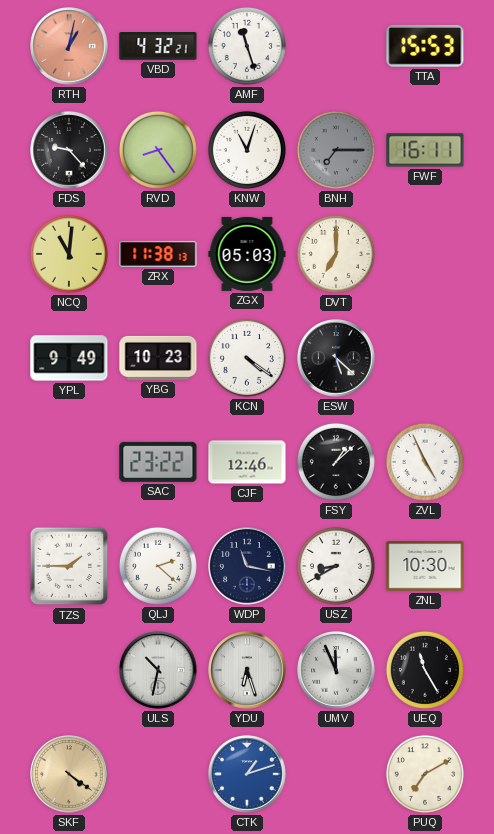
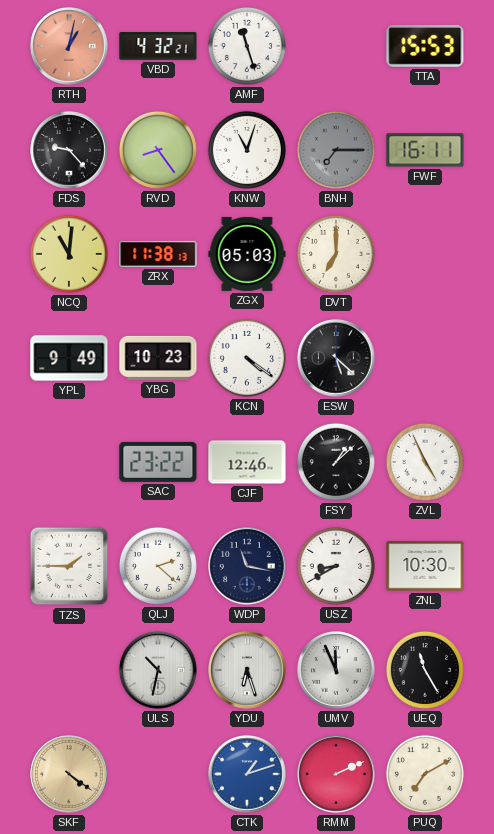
RMM: none -> 2:11
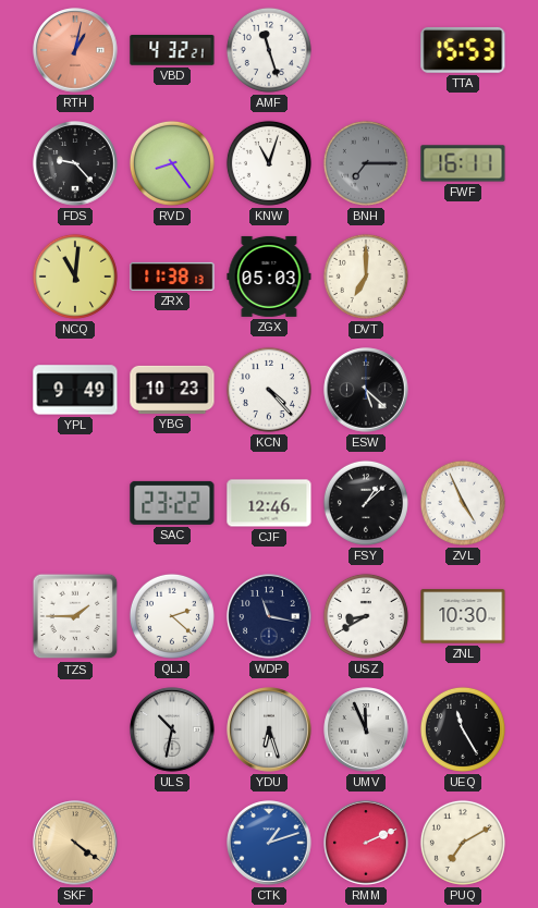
KCN: 4:21 -> 4:23
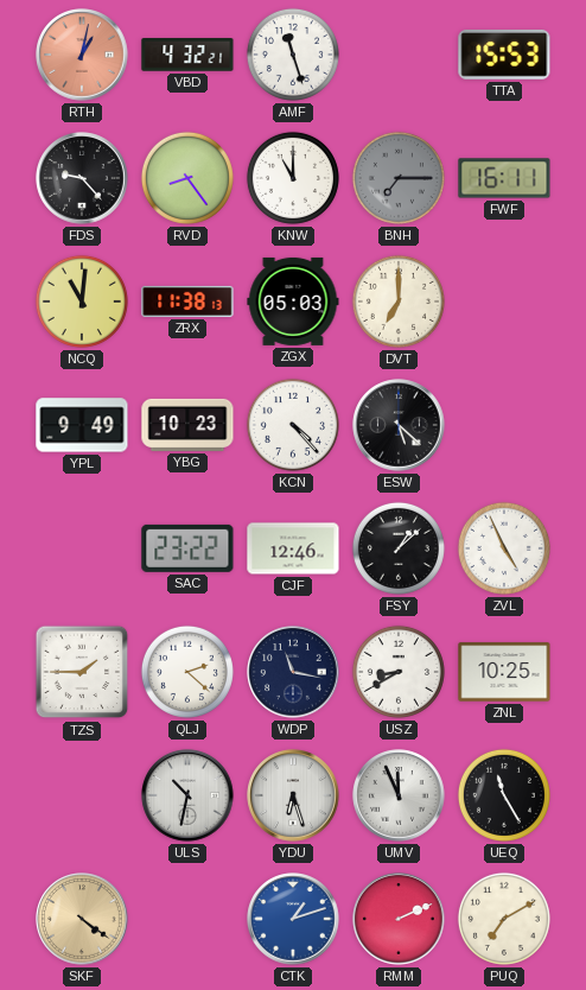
KNW: 11:03 -> 11:00
ZNL: 10:30 -> 10:25
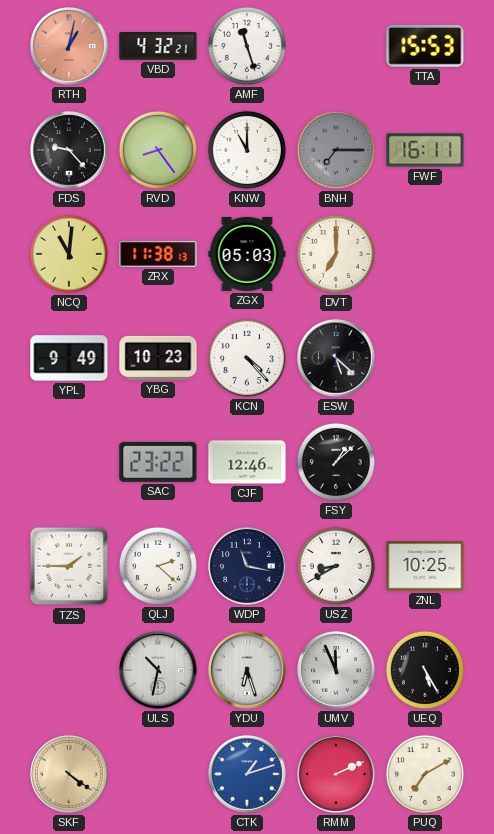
ZVL: 4:56 -> none
UEQ: 11:25 -> 5:25
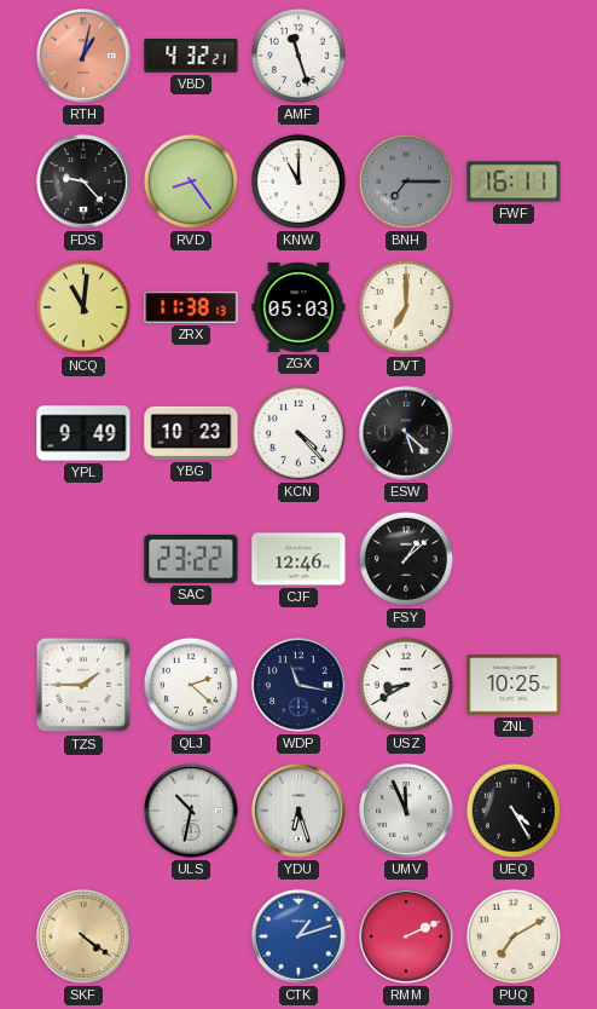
TTA: 15:53 -> none
UEQ: 5:25 -> 4:25
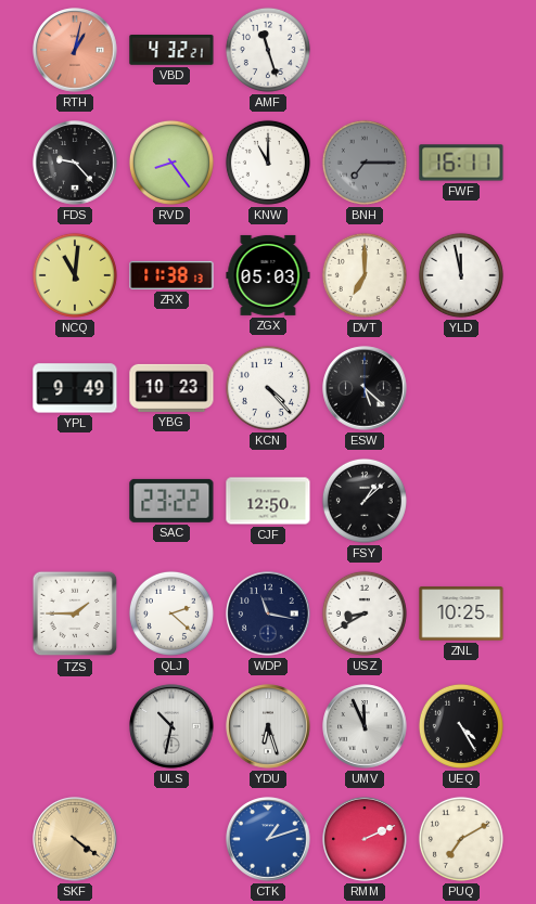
YLD: none -> 11:58
CJF: 12:46 -> 12:50
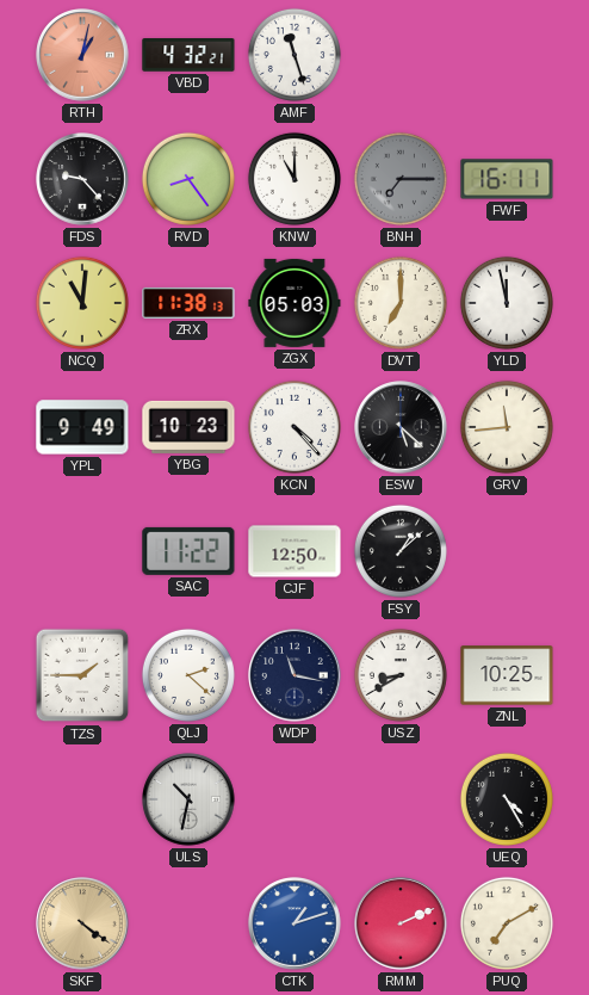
GRV: none -> 11:44
SAC: 23:22 -> 11:22
YDU: 6:27 -> none
UMV: 11:56 -> none
